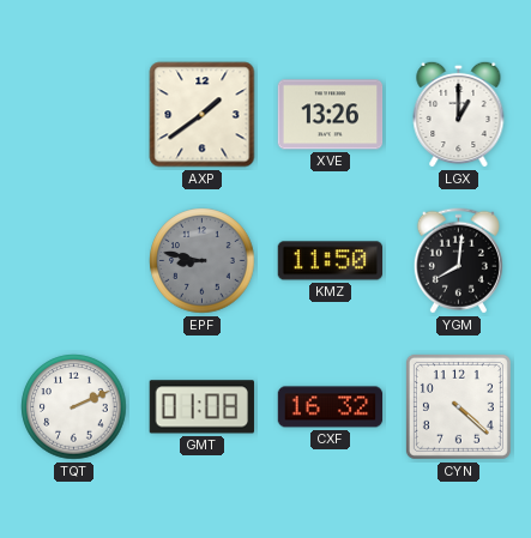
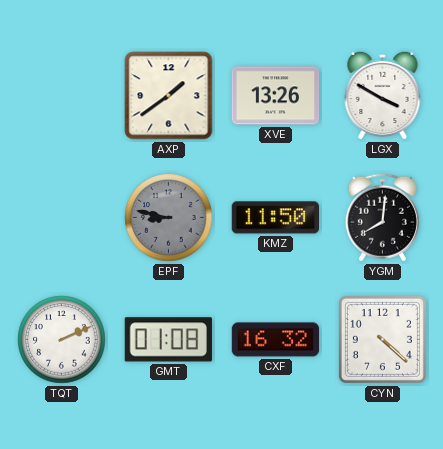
LGX: 1:00 -> 3:50
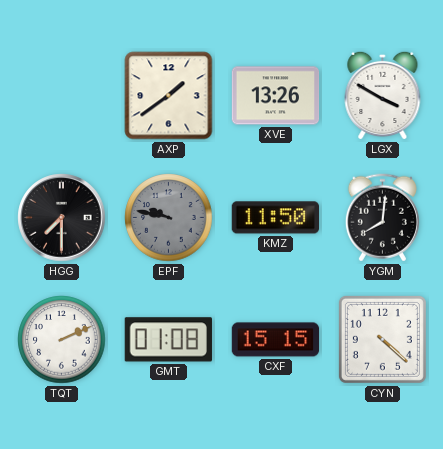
HGG: none -> 7:30
EPF: 8:47 -> 9:47
CXF: 16:32 -> 15:15
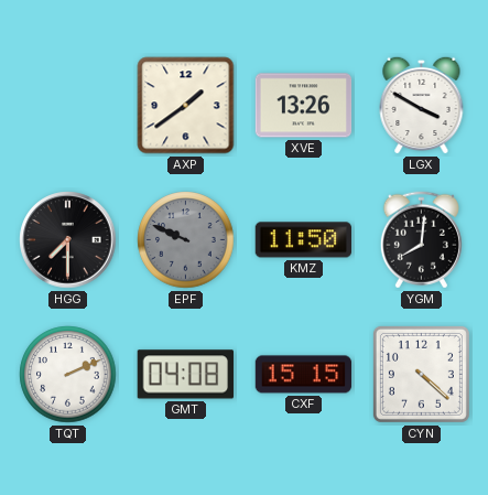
EPF: 9:47 -> 9:49
GMT: 01:08 -> 04:08
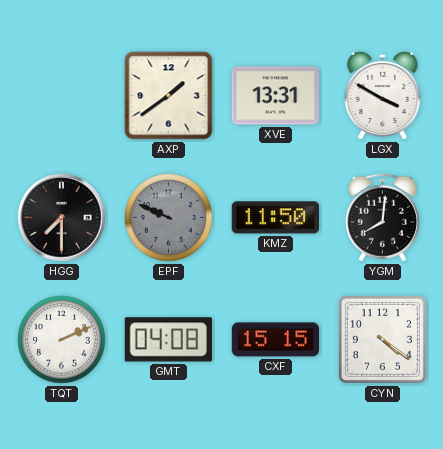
XVE: 13:26 -> 13:31
CYN: 4:22 -> 4:21
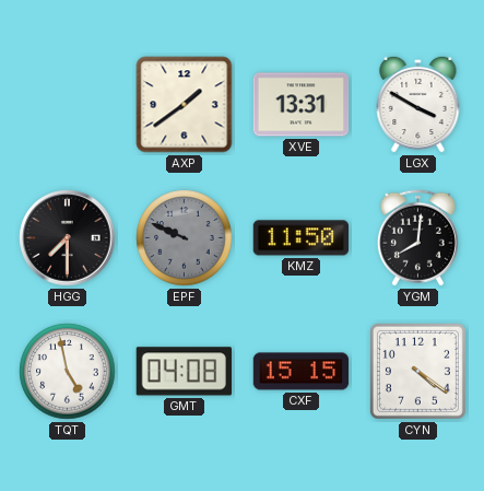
TQT: 2:11 -> 4:58
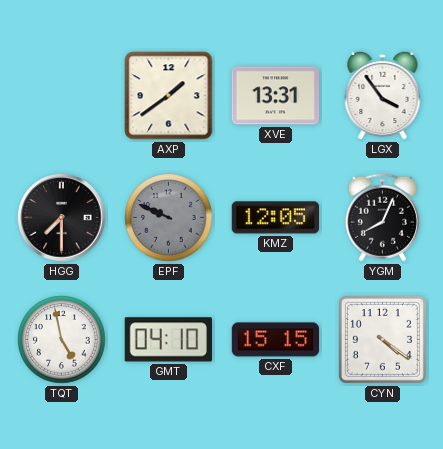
LGX: 3:50 -> 3:54
KMZ: 11:50 -> 12:05
YGM: 8:01 -> 8:04
GMT: 04:08 -> 04:10
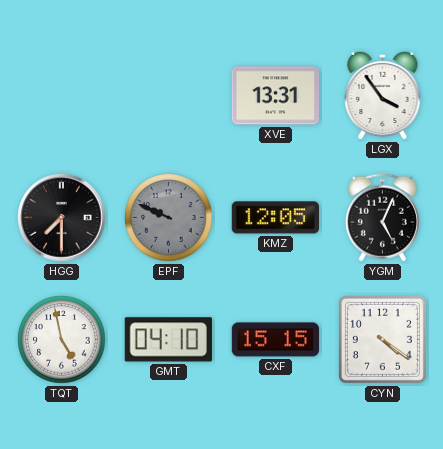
AXP: 1:39 -> none
YGM: 8:04 -> 5:04
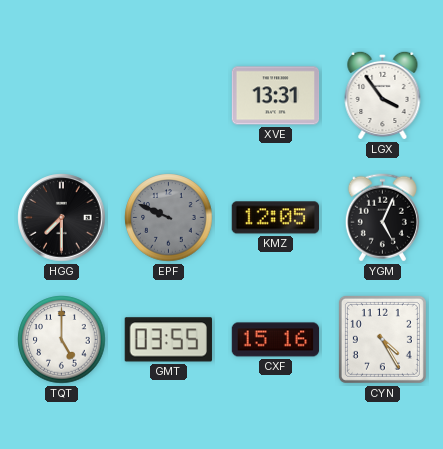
TQT: 4:58 -> 5:00
GMT: 04:10 -> 03:55
CXF: 15:15 -> 15:16
CYN: 4:21 -> 4:25
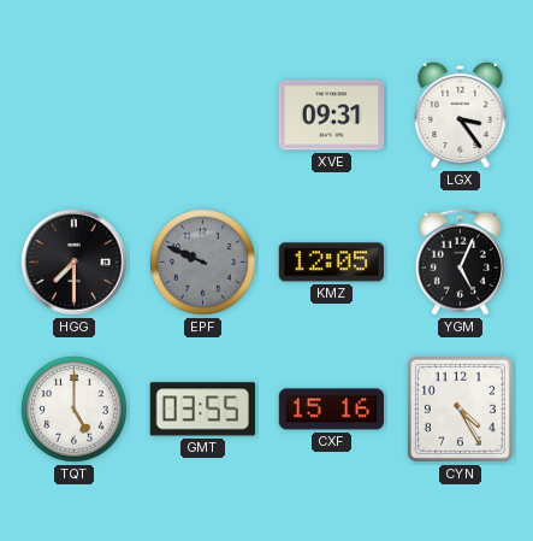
XVE: 13:31 -> 09:31
LGX: 3:54 -> 3:24
